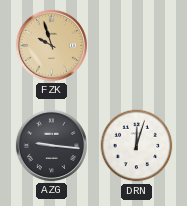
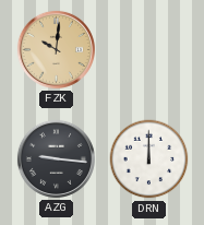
FZK: 9:57 -> 10:01
DRN: 12:03 -> 12:00
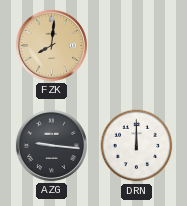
FZK: 10:01 -> 8:01
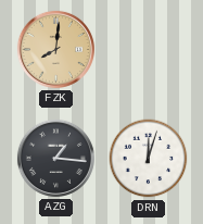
AZG: 9:16 -> 1:16
DRN: 12:00 -> 12:03
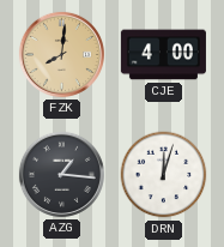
CJE: none -> 4:00
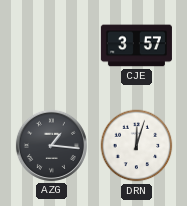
FZK: 8:01 -> none
CJE: 4:00 -> 3:57
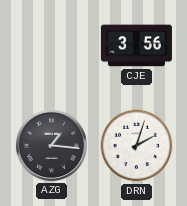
CJE: 3:57 -> 3:56
DRN: 12:03 -> 2:03
